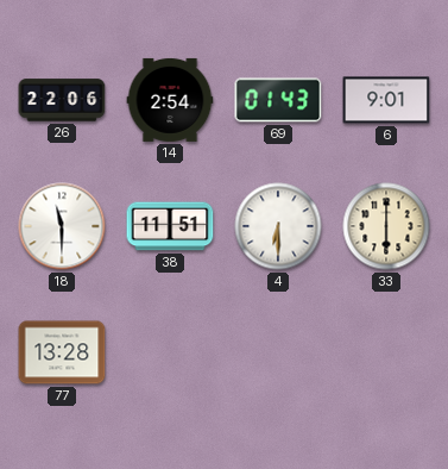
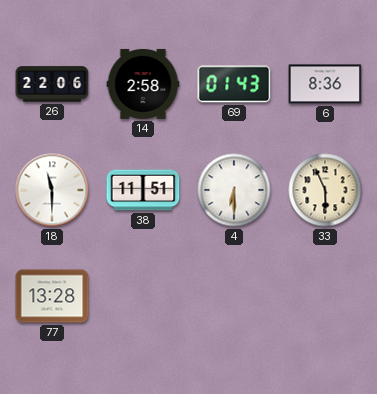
14: 2:54 -> 2:58
6: 9:01 -> 8:36
33: 6:00 -> 5:56
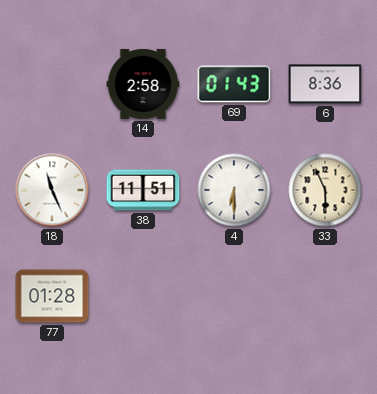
26: 22:06 -> none
18: 11:30 -> 11:26
77: 13:28 -> 01:28
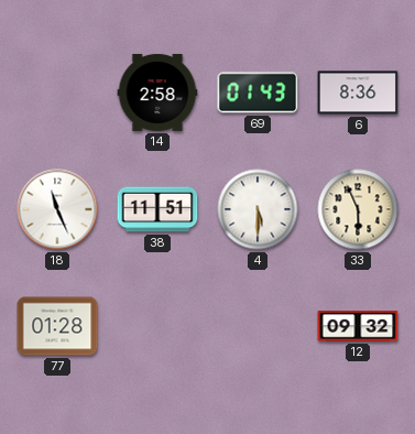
4: 6:30 -> 5:30
12: none -> 09:32
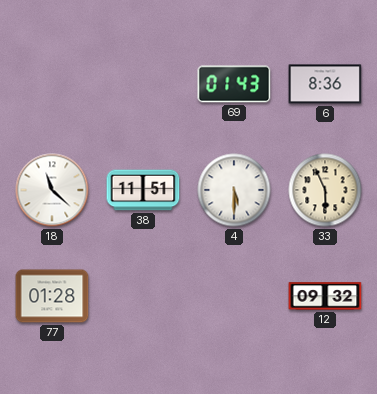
14: 2:58 -> none
18: 11:26 -> 11:22
